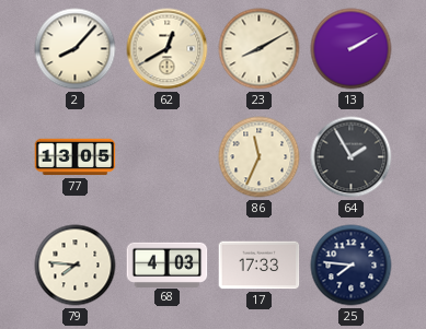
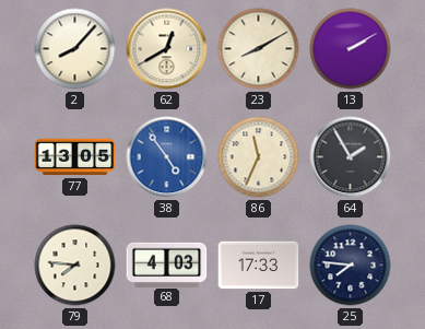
38: none -> 4:54
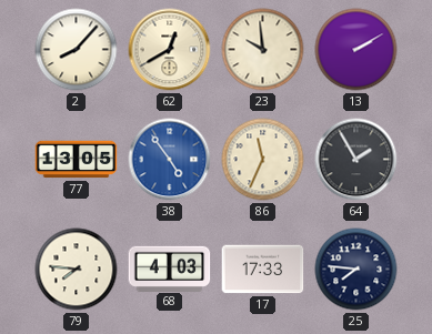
23: 8:10 -> 9:59
